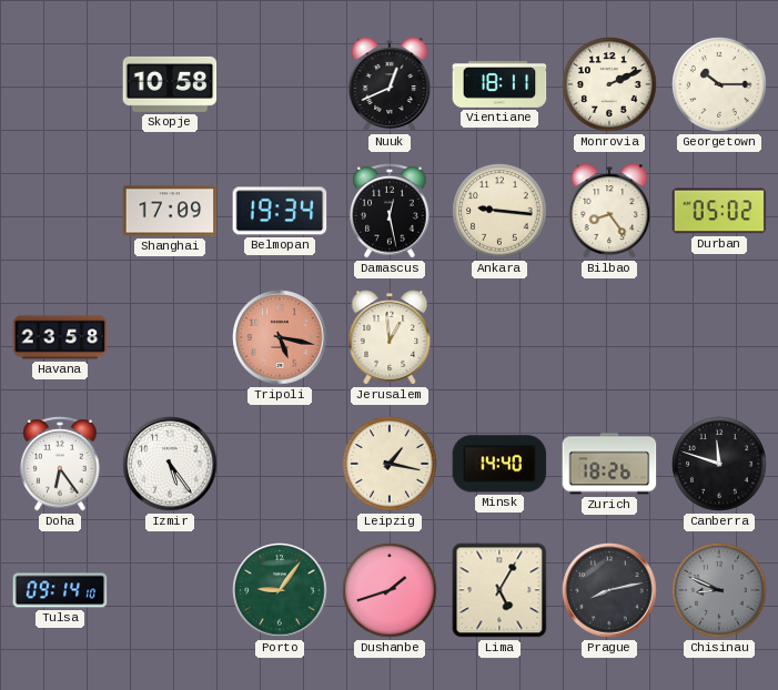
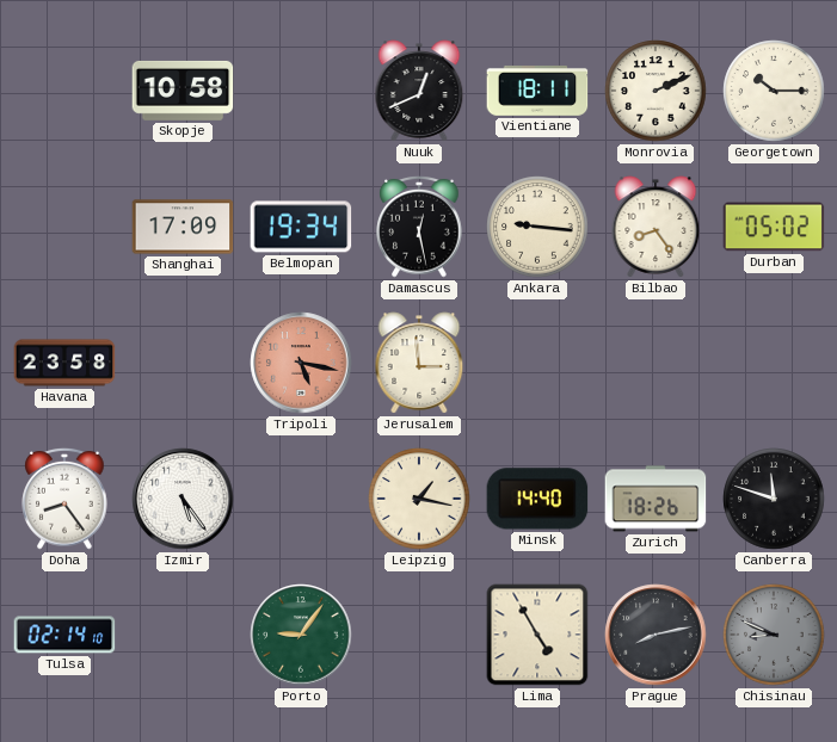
Jerusalem: 12:59 -> 2:59
Doha: 6:24 -> 8:24
Tulsa: 09:14 -> 02:14
Dushanbe: 1:42 -> none
Lima: 5:05 -> 4:55
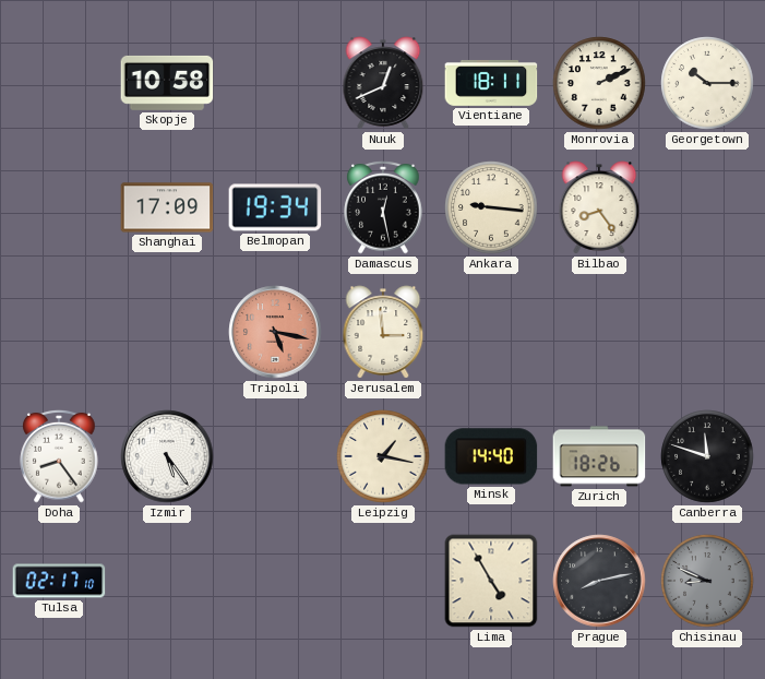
Durban: 05:02 -> none
Havana: 23:58 -> none
Tulsa: 02:14 -> 02:17
Porto: 9:06 -> none
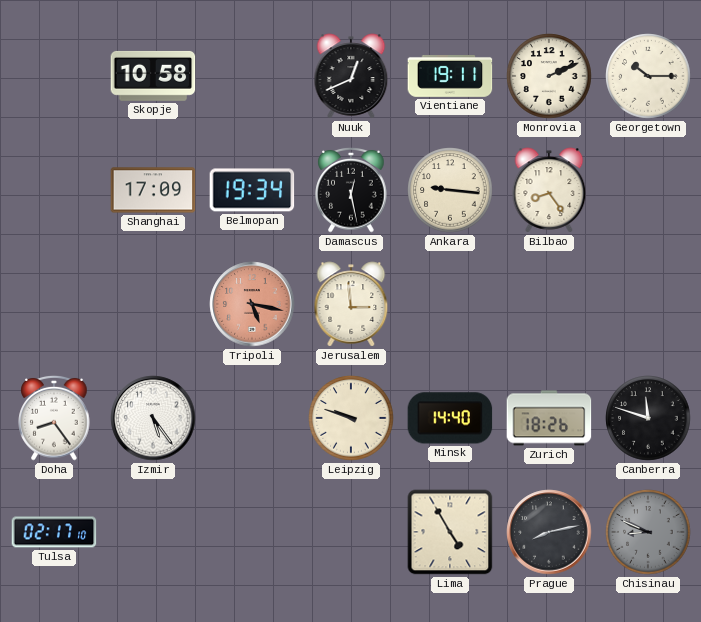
Vientiane: 18:11 -> 19:11
Leipzig: 1:17 -> 9:48
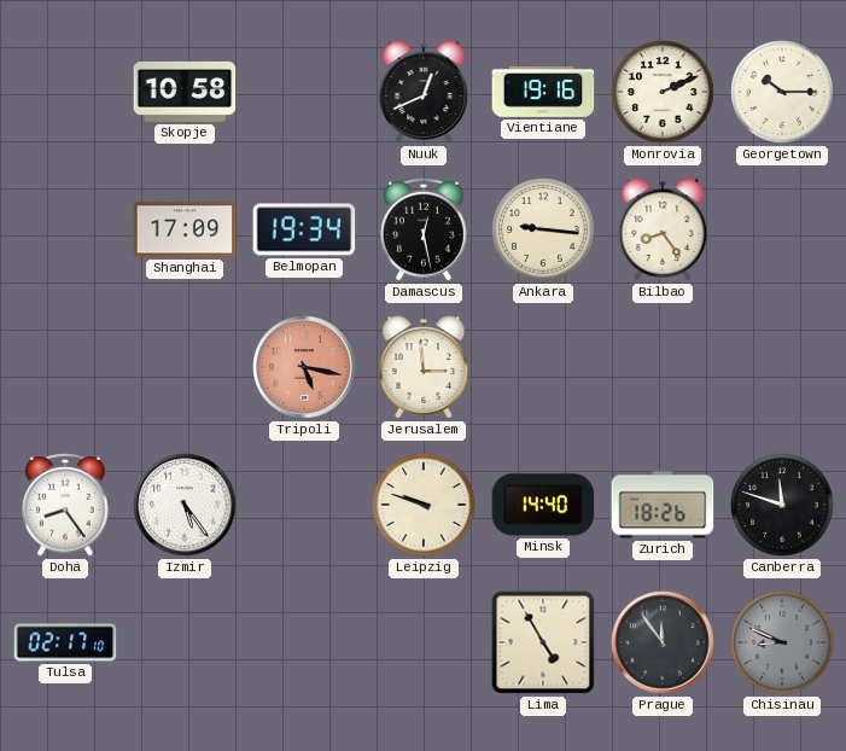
Vientiane: 19:11 -> 19:16
Prague: 8:13 -> 11:54
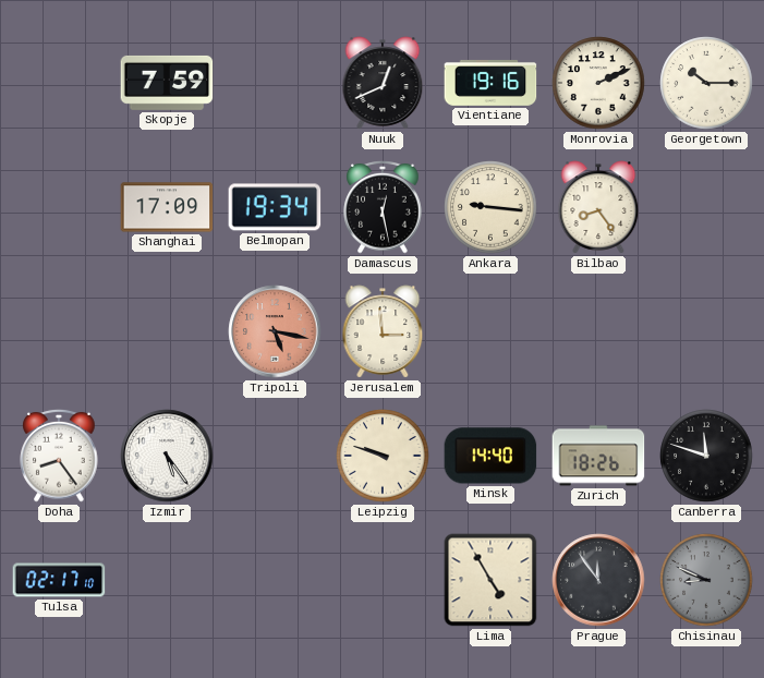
Skopje: 10:58 -> 7:59
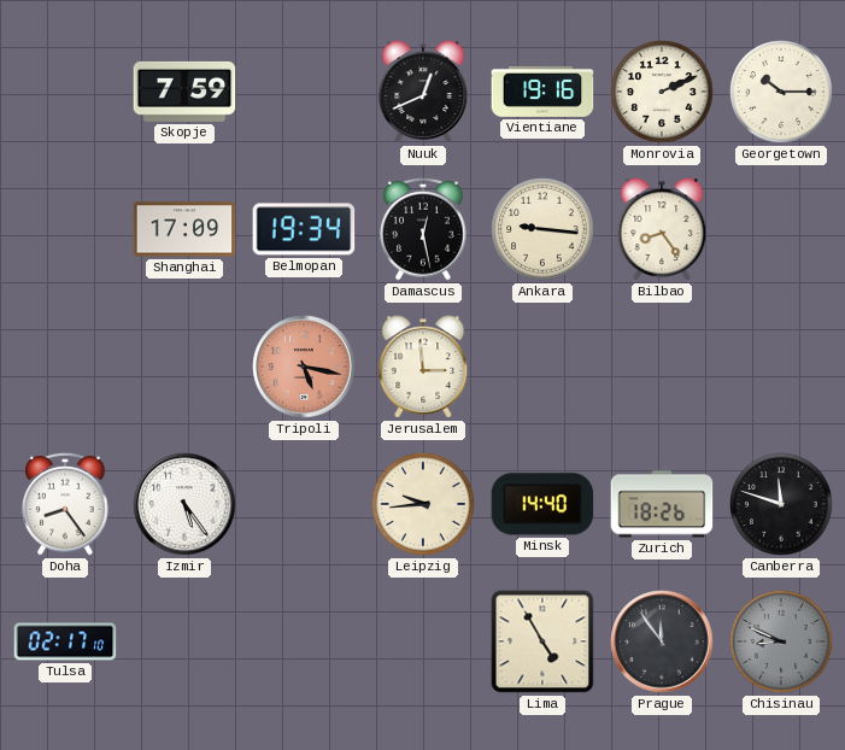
Leipzig: 9:48 -> 9:44
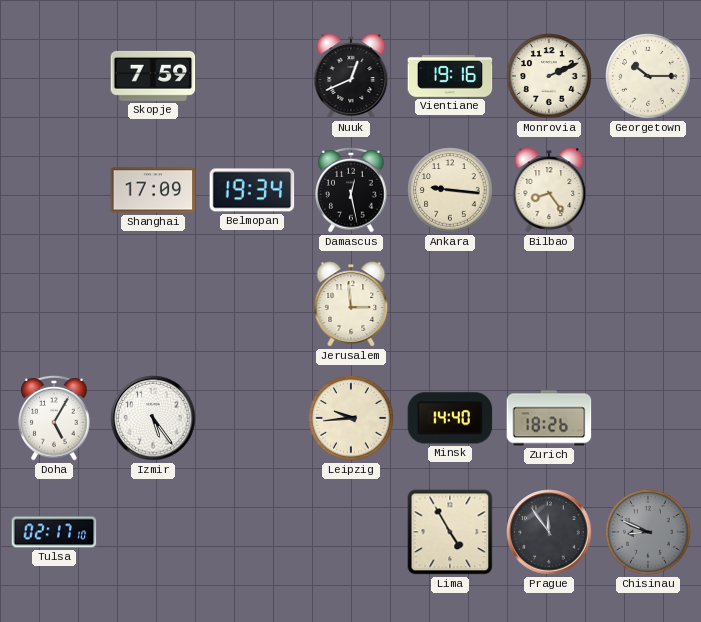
Tripoli: 5:17 -> none
Doha: 8:24 -> 5:05
Canberra: 11:48 -> none
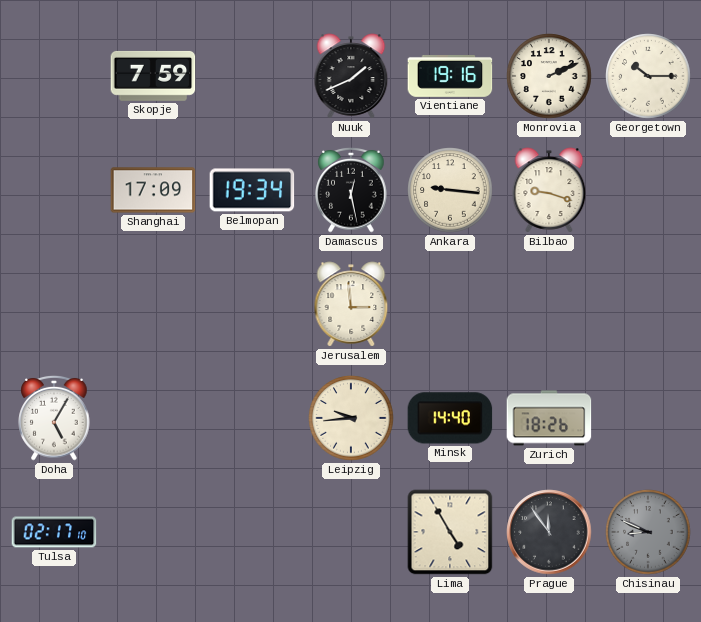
Nuuk: 12:41 -> 1:41
Bilbao: 8:24 -> 9:18
Izmir: 5:24 -> none
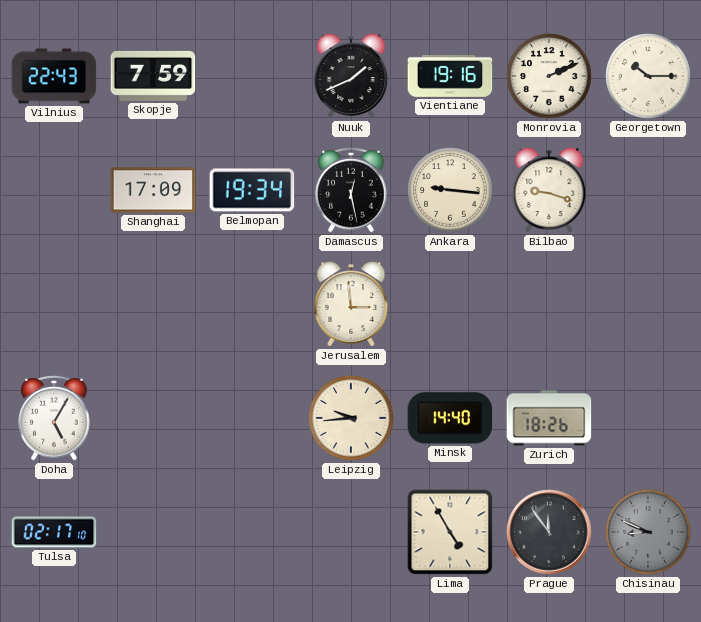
Vilnius: none -> 22:43
